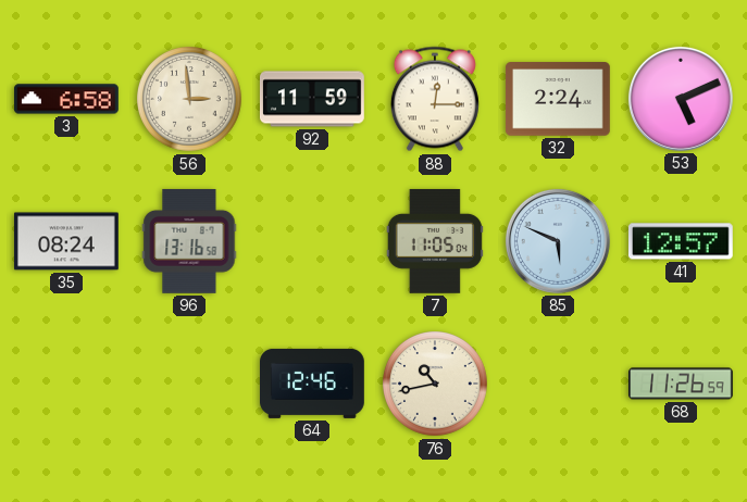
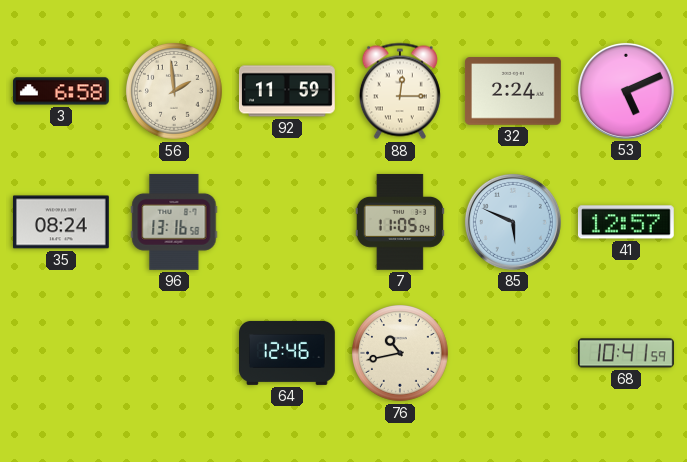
56: 2:59 -> 1:59
68: 11:26 -> 10:41
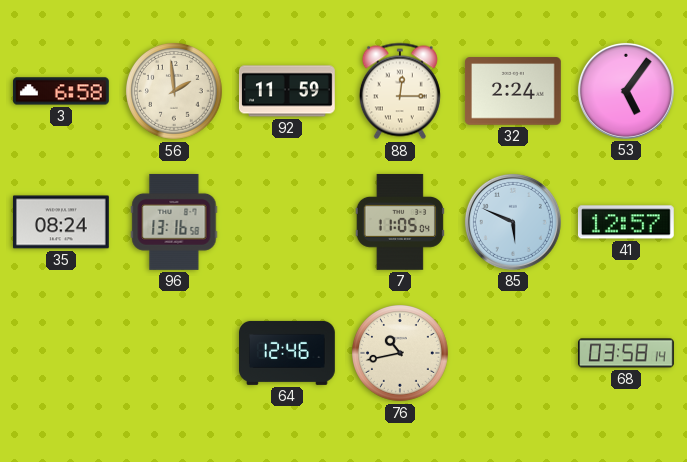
53: 5:11 -> 5:06
68: 10:41 -> 03:58
